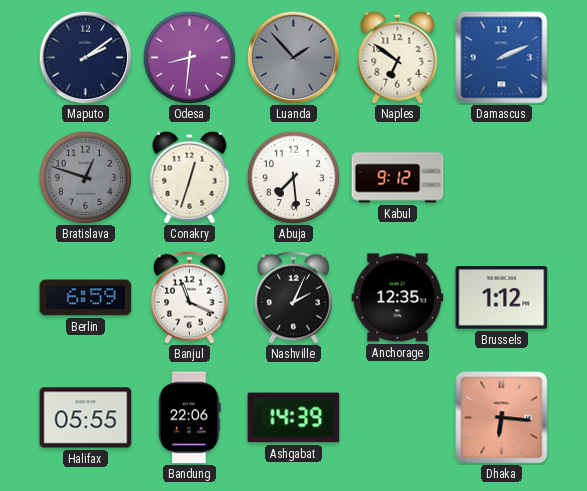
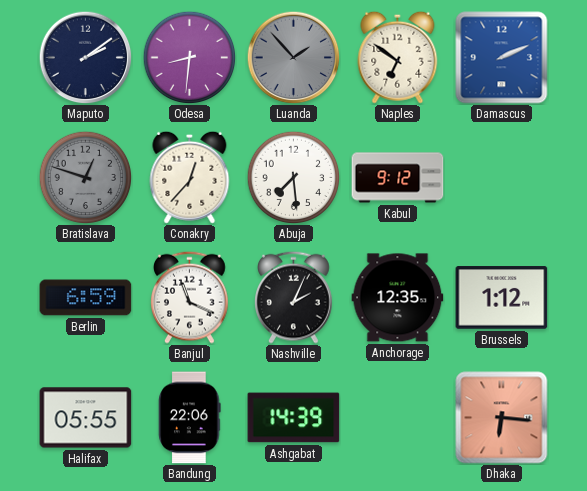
Conakry: 12:33 -> 12:37
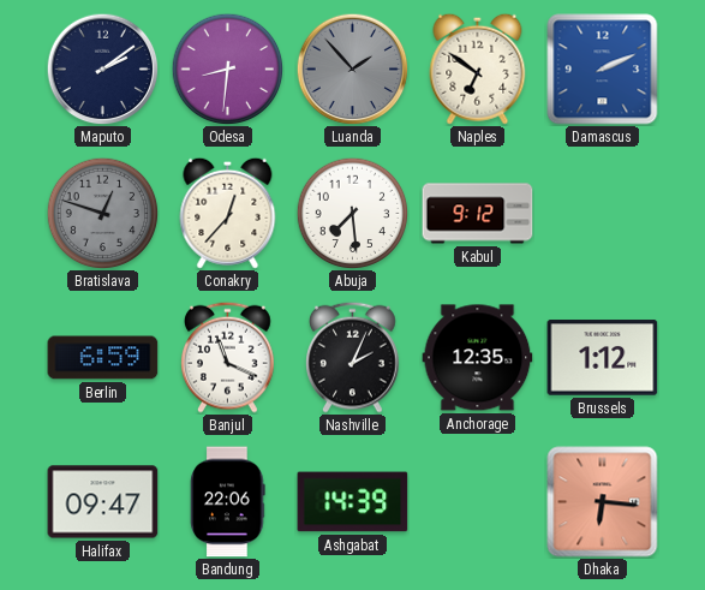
Halifax: 05:55 -> 09:47
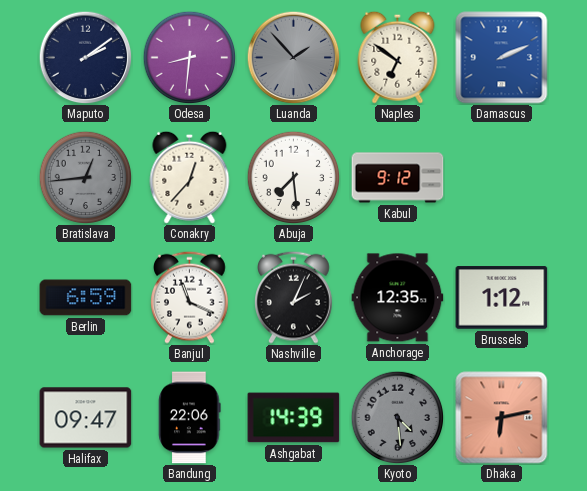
Bratislava: 12:48 -> 12:44
Kyoto: none -> 4:29
Dhaka: 6:16 -> 6:13
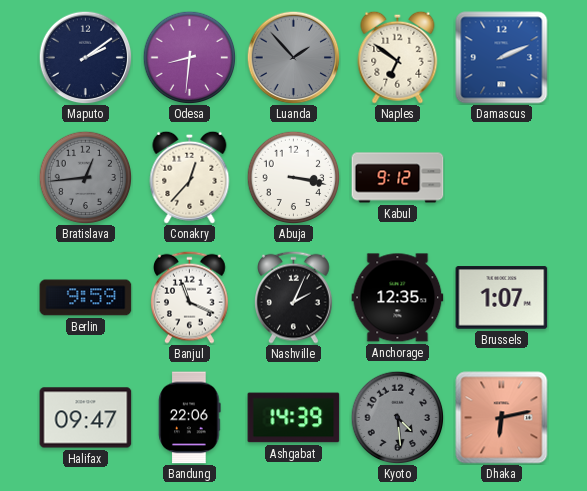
Abuja: 7:29 -> 3:17
Berlin: 6:59 -> 9:59
Brussels: 1:12 -> 1:07
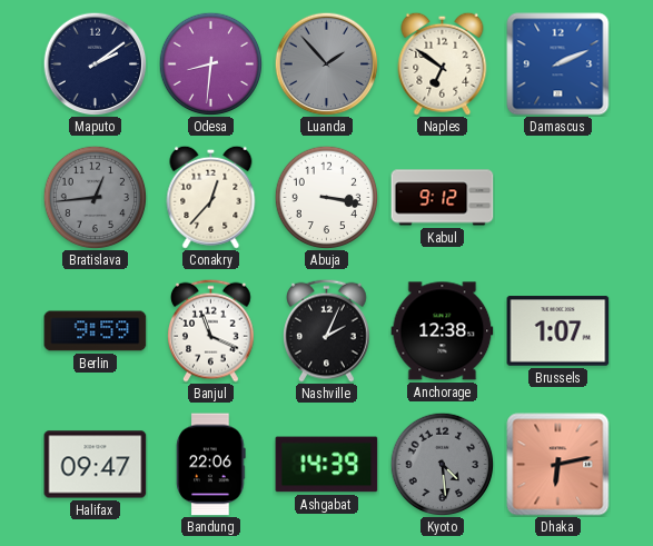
Anchorage: 12:35 -> 12:38
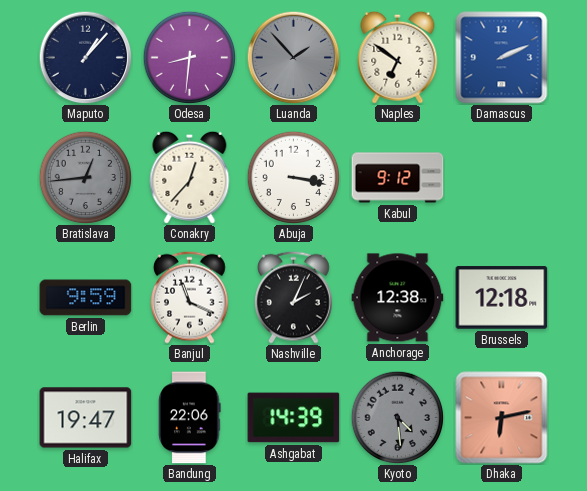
Maputo: 2:09 -> 1:07
Brussels: 1:07 -> 12:18
Halifax: 09:47 -> 19:47
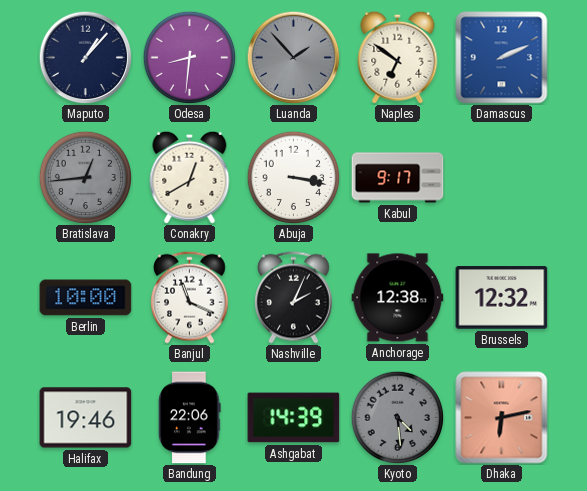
Conakry: 12:37 -> 12:40
Kabul: 9:12 -> 9:17
Berlin: 9:59 -> 10:00
Brussels: 12:18 -> 12:32
Halifax: 19:47 -> 19:46
